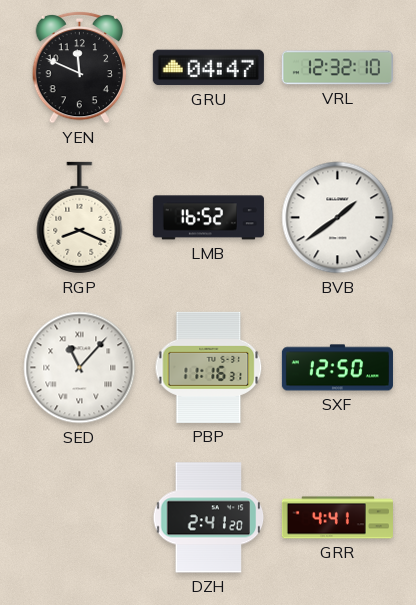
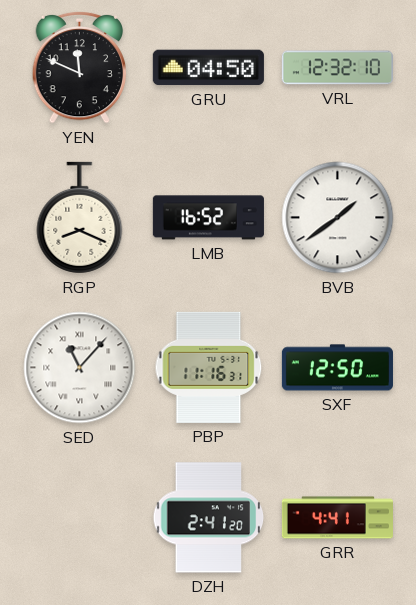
GRU: 04:47 -> 04:50
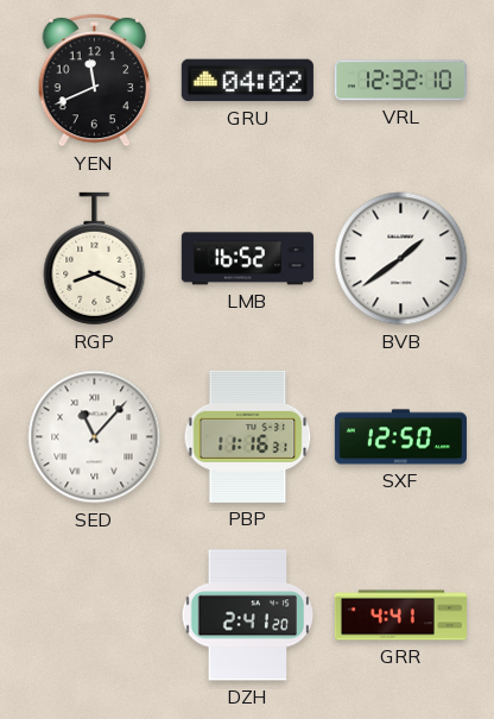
YEN: 11:49 -> 11:41
GRU: 04:50 -> 04:02
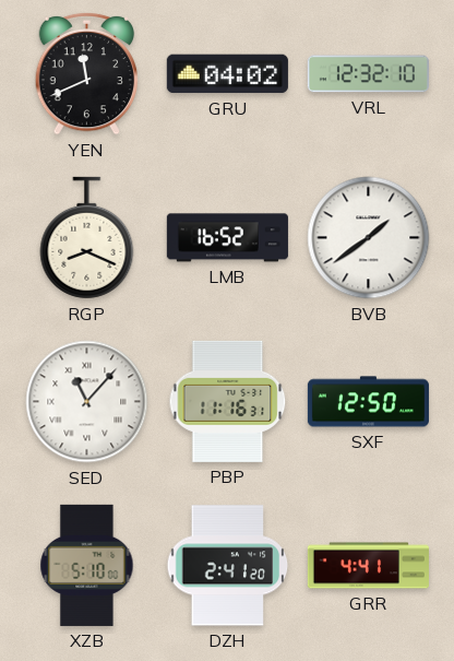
XZB: none -> 5:10
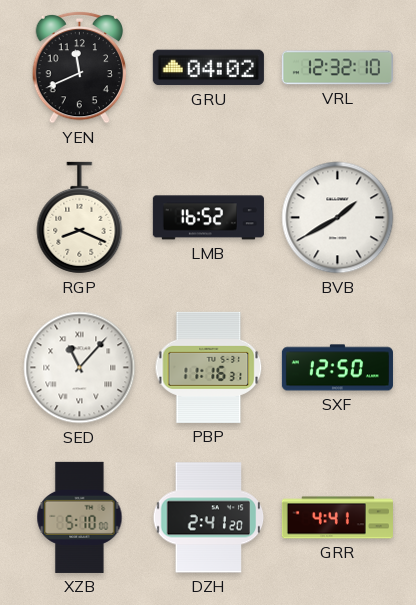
BVB: 1:39 -> 1:40
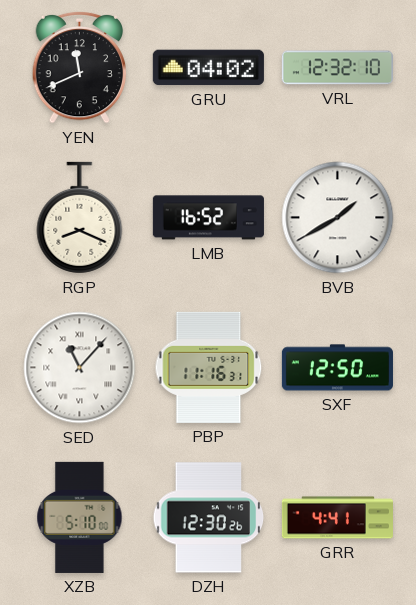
DZH: 2:41 -> 12:30
